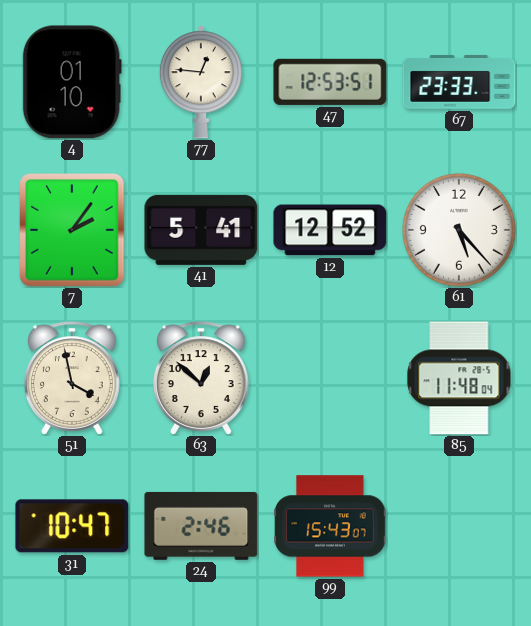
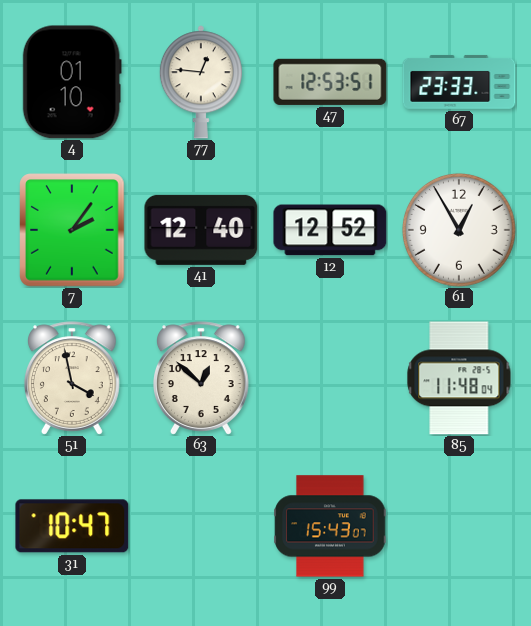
41: 5:41 -> 12:40
61: 5:23 -> 12:55
24: 2:46 -> none
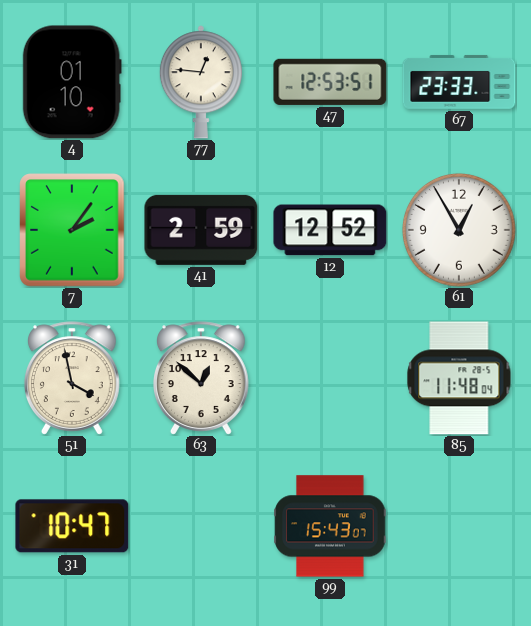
41: 12:40 -> 2:59
